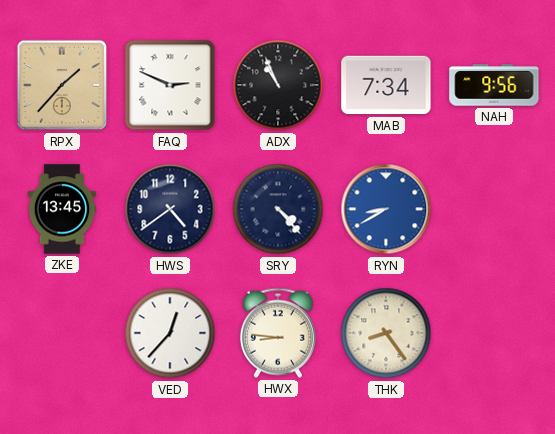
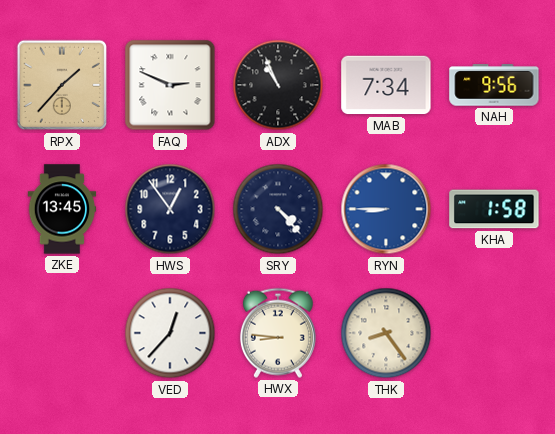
HWS: 4:39 -> 12:54
RYN: 8:40 -> 8:45
KHA: none -> 1:58
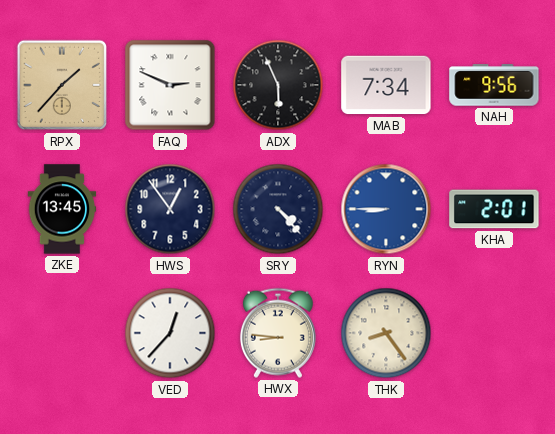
ADX: 10:56 -> 5:56
KHA: 1:58 -> 2:01
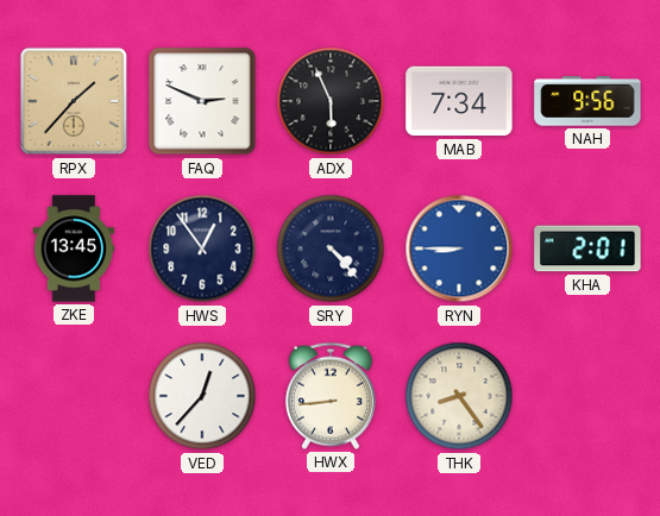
HWX: 8:46 -> 8:44
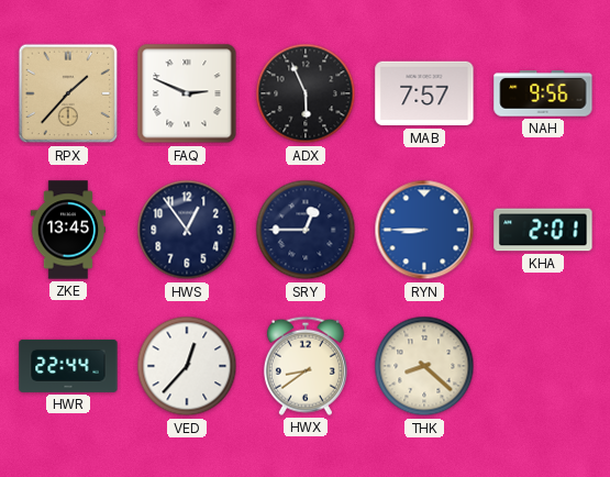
MAB: 7:34 -> 7:57
SRY: 4:23 -> 12:45
HWR: none -> 22:44
HWX: 8:44 -> 8:39
THK: 8:24 -> 8:22
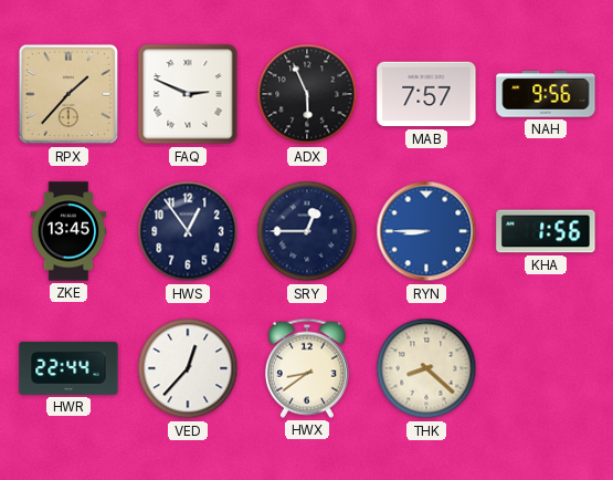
KHA: 2:01 -> 1:56
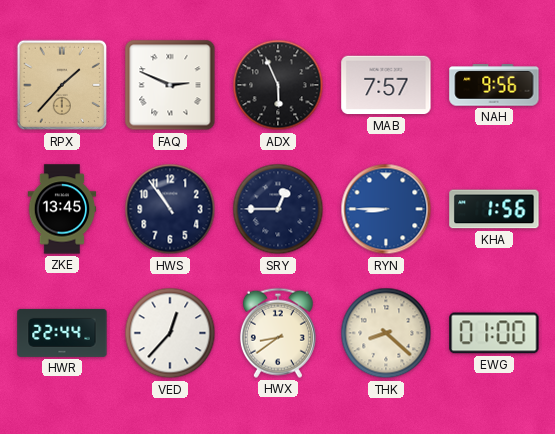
HWS: 12:54 -> 10:54
EWG: none -> 01:00
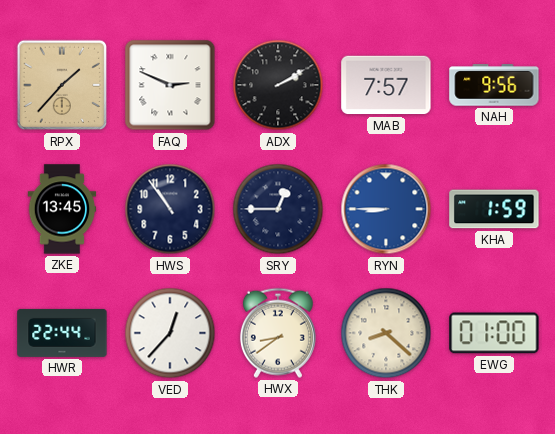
ADX: 5:56 -> 2:10
KHA: 1:56 -> 1:59
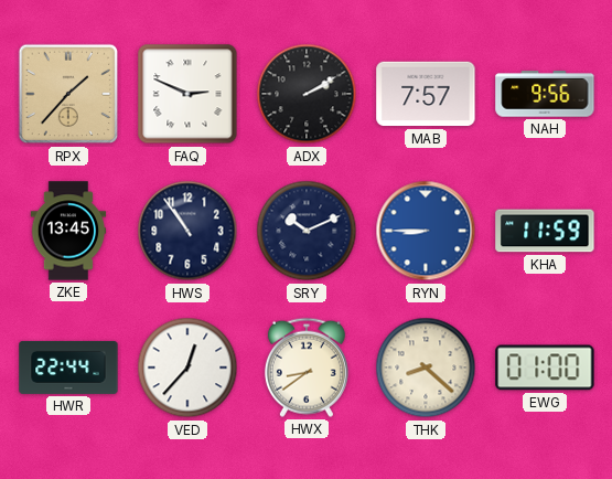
SRY: 12:45 -> 10:11
KHA: 1:59 -> 11:59
